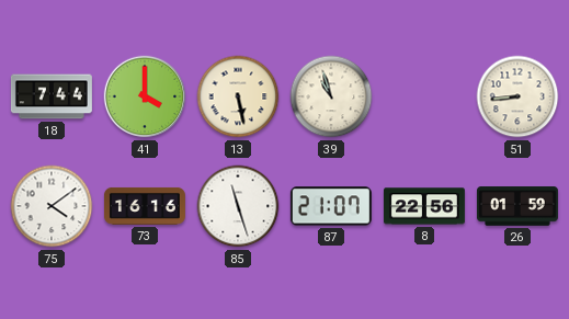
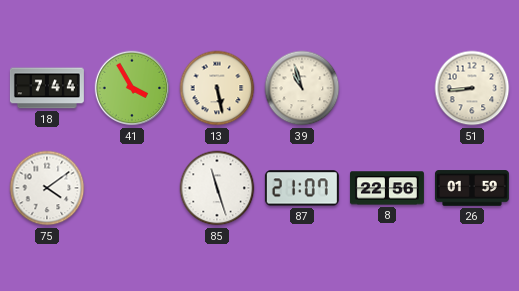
41: 4:00 -> 3:55
73: 16:16 -> none
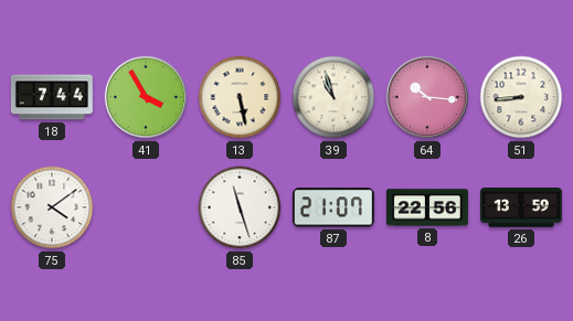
64: none -> 10:16
26: 01:59 -> 13:59
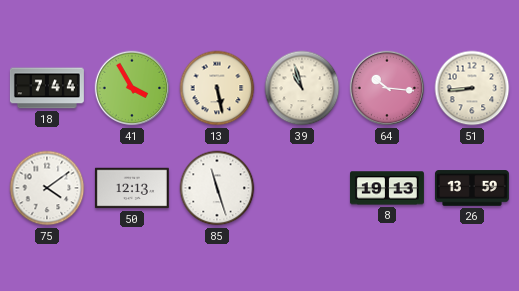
50: none -> 12:13
87: 21:07 -> none
8: 22:56 -> 19:13
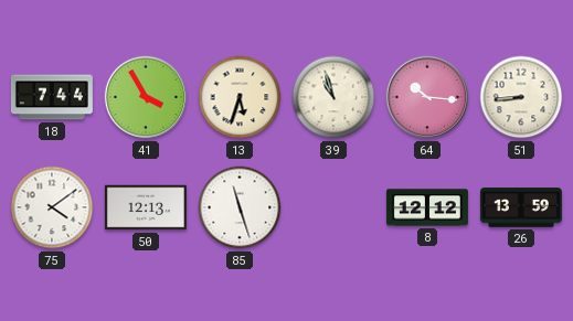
13: 5:28 -> 5:33
8: 19:13 -> 12:12
